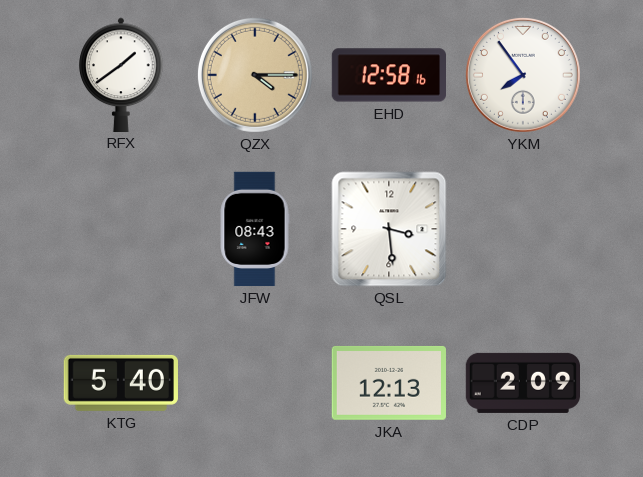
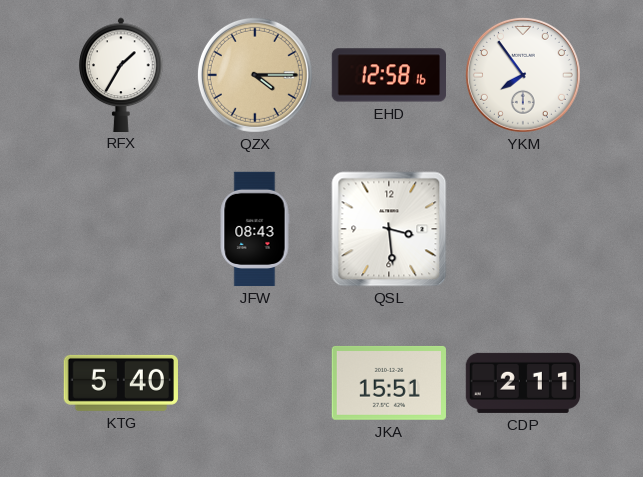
RFX: 1:39 -> 1:35
JKA: 12:13 -> 15:51
CDP: 2:09 -> 2:11
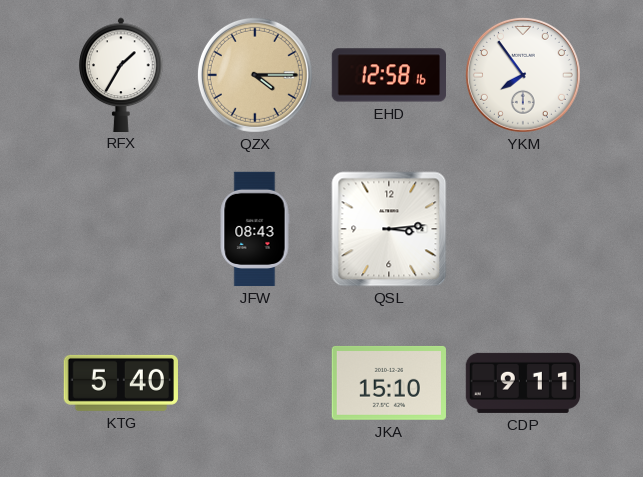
QSL: 3:29 -> 3:14
JKA: 15:51 -> 15:10
CDP: 2:11 -> 9:11
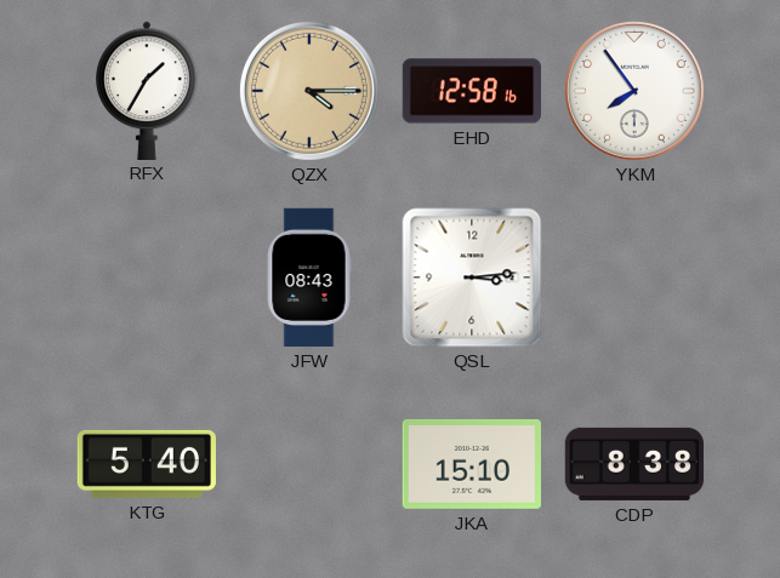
CDP: 9:11 -> 8:38
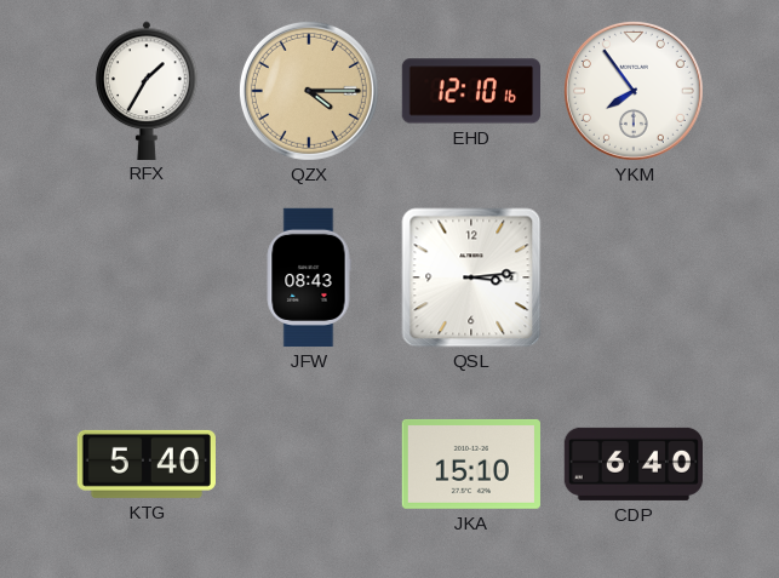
EHD: 12:58 -> 12:10
CDP: 8:38 -> 6:40
